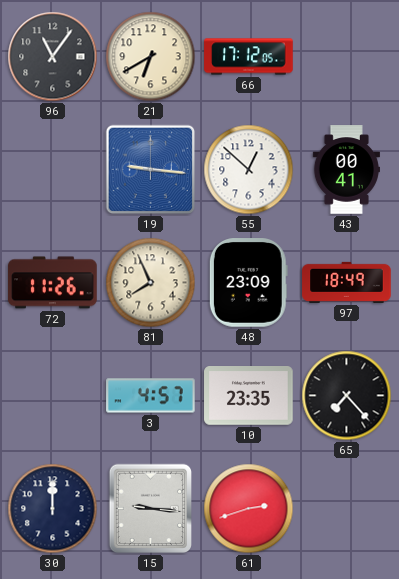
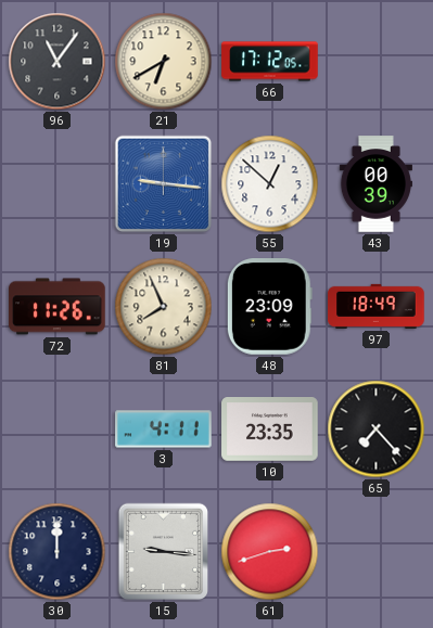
43: 00:41 -> 00:39
3: 4:57 -> 4:11
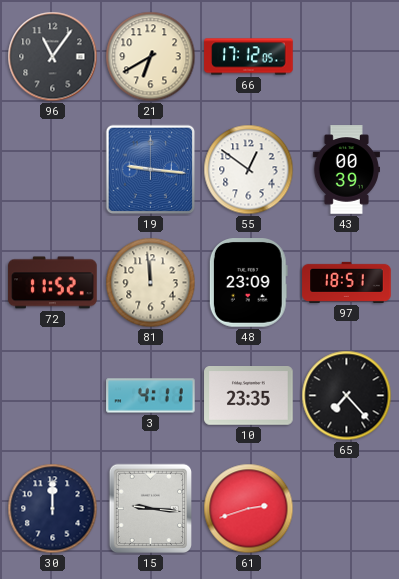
55: 12:52 -> 12:51
72: 11:26 -> 11:52
81: 7:56 -> 11:59
97: 18:49 -> 18:51
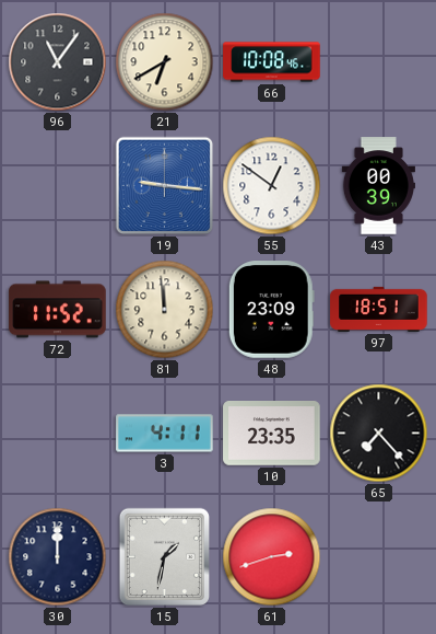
66: 17:12 -> 10:08
15: 9:16 -> 1:32
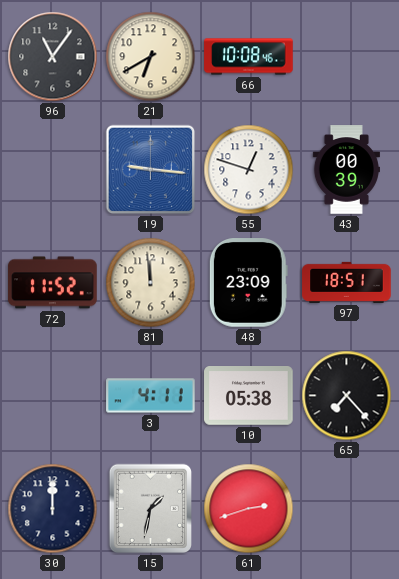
55: 12:51 -> 12:48
10: 23:35 -> 05:38
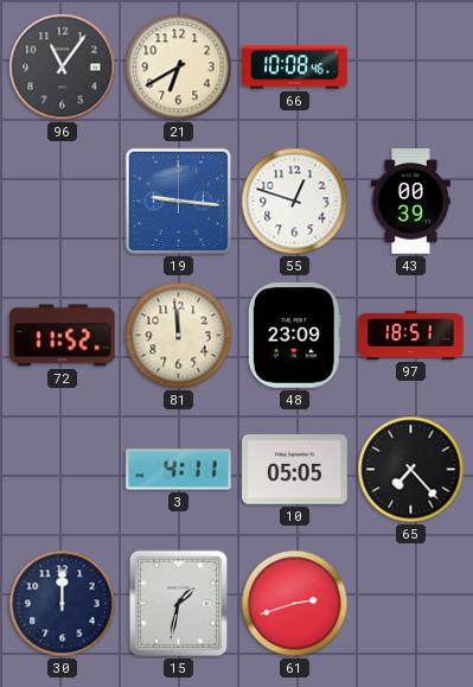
10: 05:38 -> 05:05
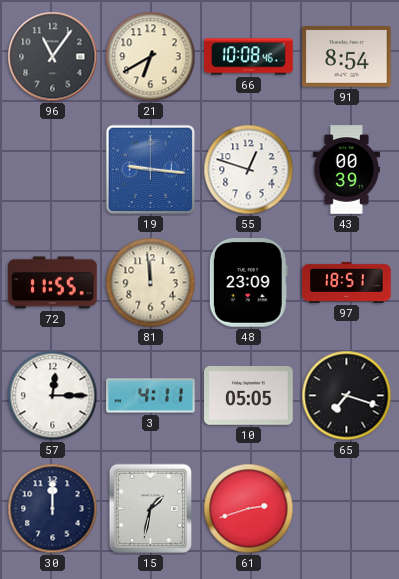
91: none -> 8:54
72: 11:52 -> 11:55
57: none -> 12:15
65: 7:23 -> 7:18
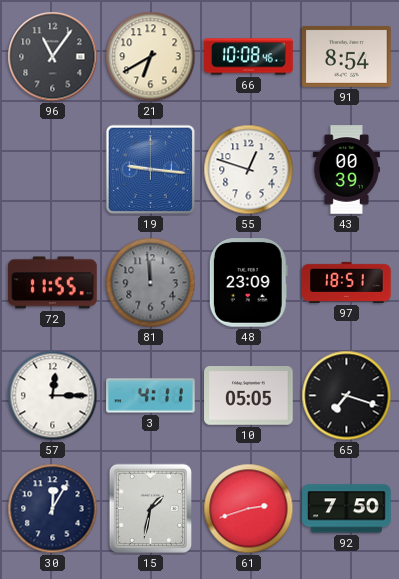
81 dial: cream -> grey
30: 12:00 -> 12:05
92: none -> 7:50
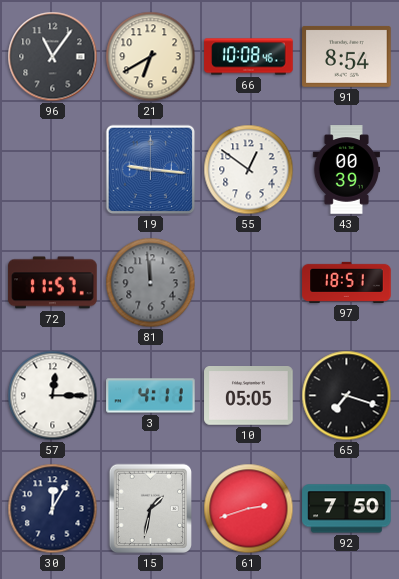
55: 12:48 -> 12:51
72: 11:55 -> 11:57
48: 23:09 -> none
